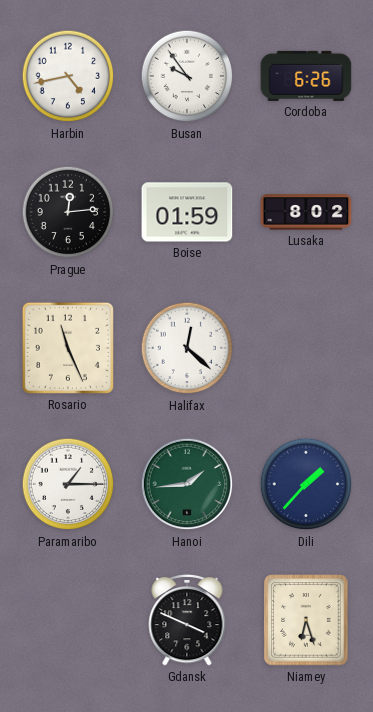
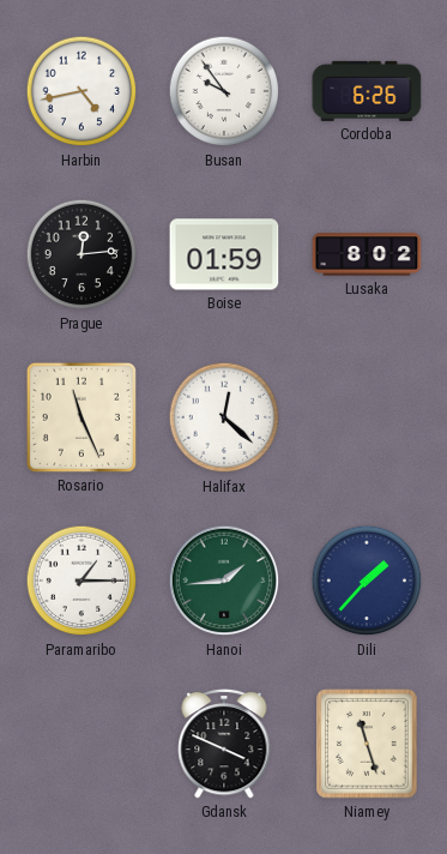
Niamey: 6:27 -> 11:27
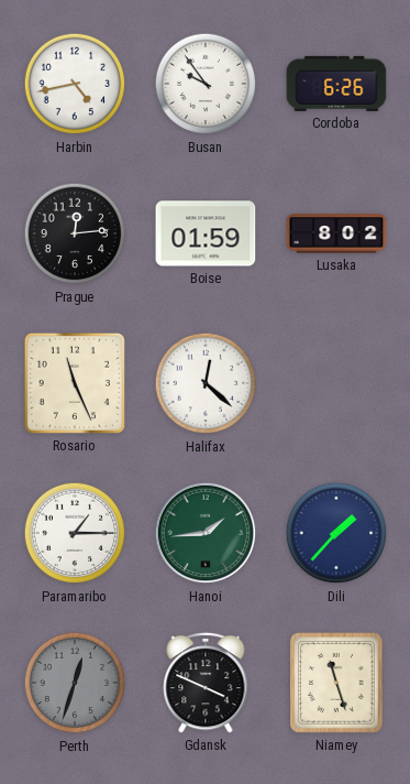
Perth: none -> 12:33
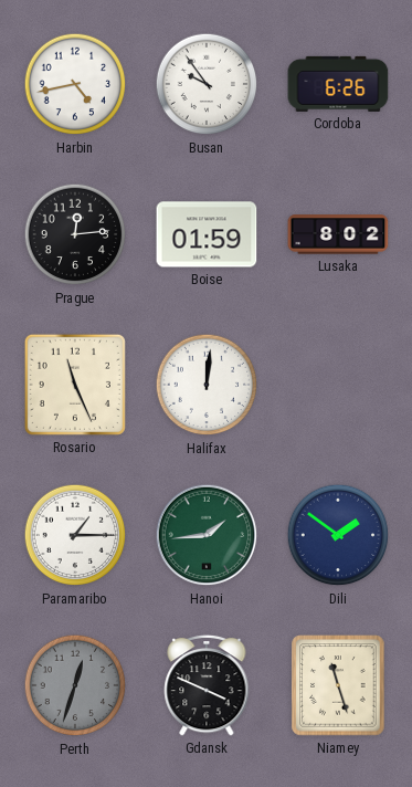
Halifax: 12:22 -> 12:01
Dili: 1:37 -> 1:51
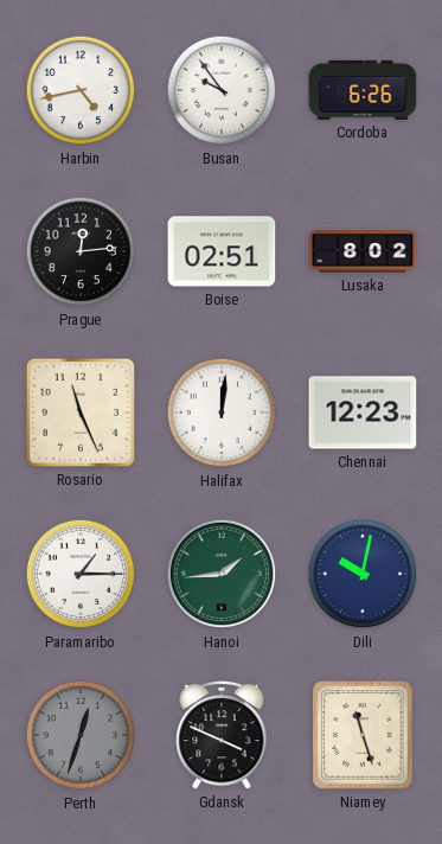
Boise: 01:59 -> 02:51
Chennai: none -> 12:23
Dili: 1:51 -> 10:02
